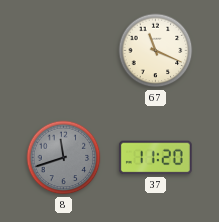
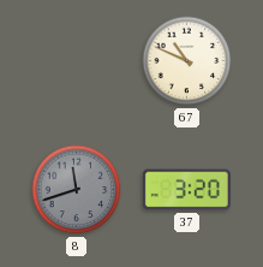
67: 11:19 -> 10:49
37: 11:20 -> 3:20
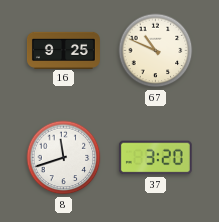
16: none -> 9:25
8 dial: grey -> white
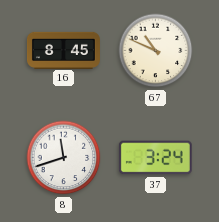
16: 9:25 -> 8:45
37: 3:20 -> 3:24
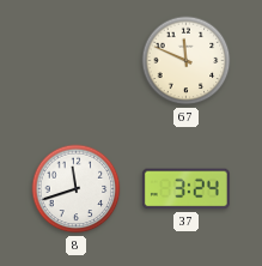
16: 8:45 -> none
67: 10:49 -> 11:49
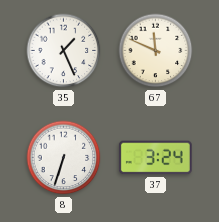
35: none -> 1:26
8: 11:42 -> 6:33
